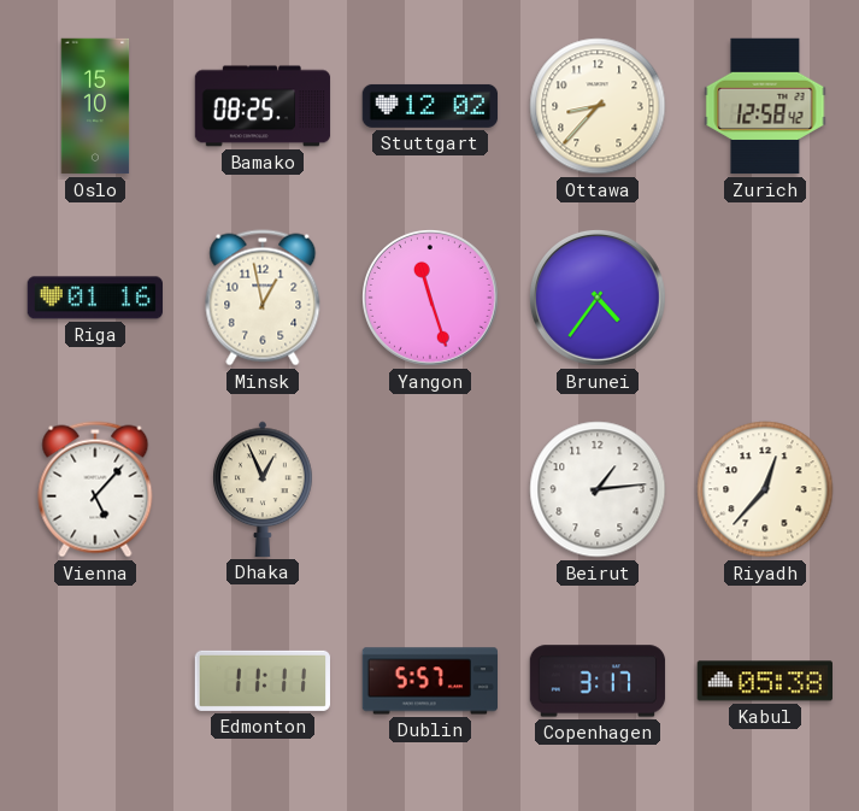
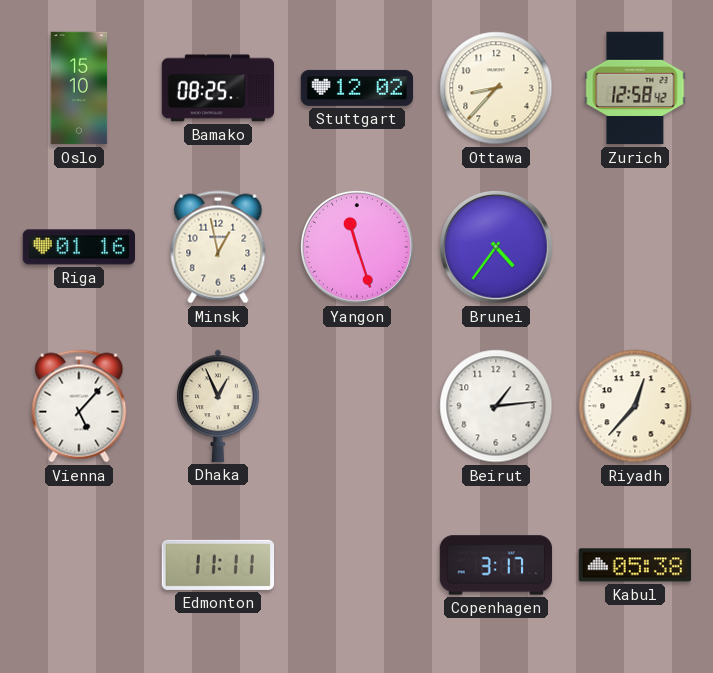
Dublin: 5:57 -> none
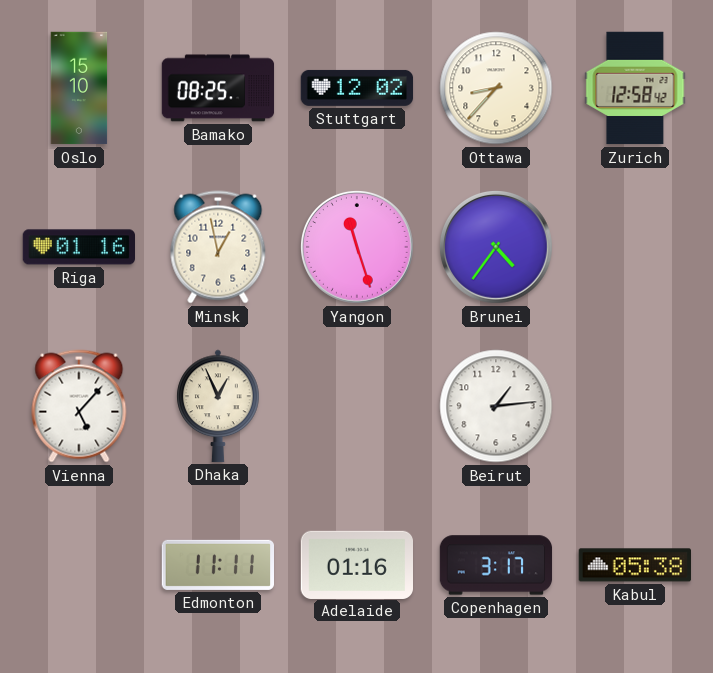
Riyadh: 12:37 -> none
Adelaide: none -> 01:16
